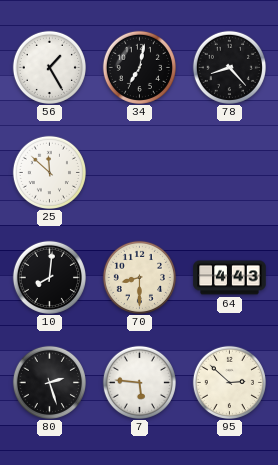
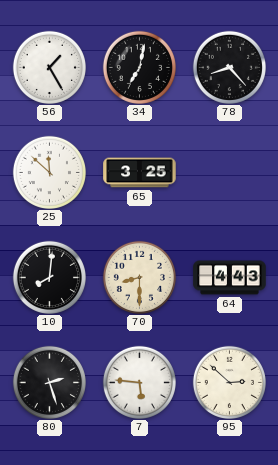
65: none -> 3:25
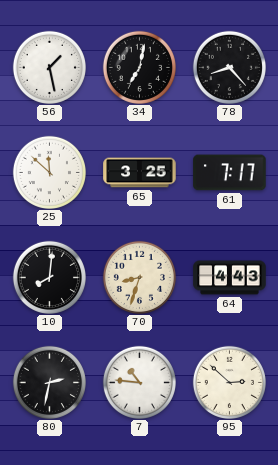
56: 1:25 -> 1:28
61: none -> 7:17
70: 8:30 -> 8:33
80: 2:27 -> 2:32
7: 5:46 -> 10:46
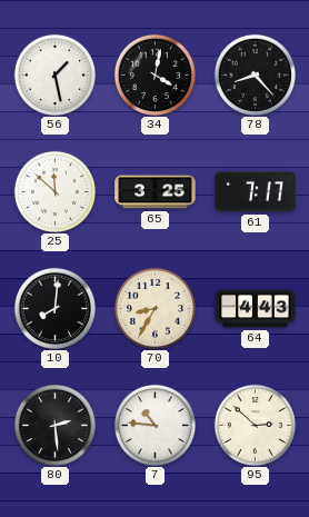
34: 7:02 -> 4:02
70: 8:33 -> 8:35
80: 2:32 -> 2:29
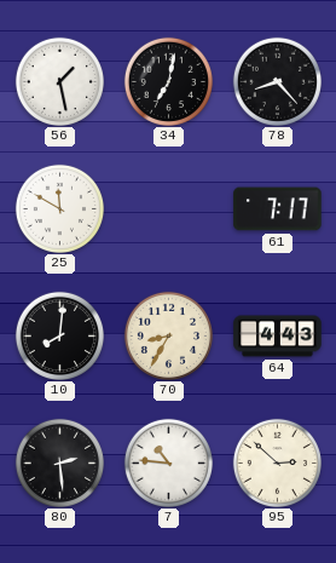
34: 4:02 -> 7:02
25: 11:52 -> 11:50
65: 3:25 -> none
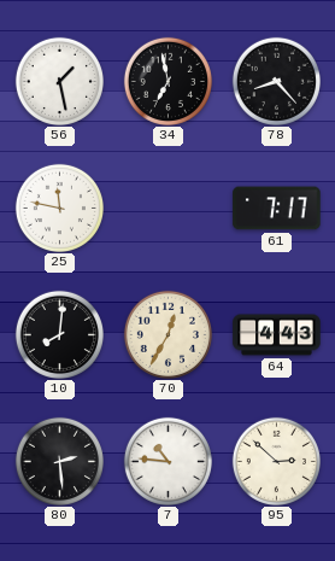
34: 7:02 -> 6:58
25: 11:50 -> 11:47
70: 8:35 -> 12:35
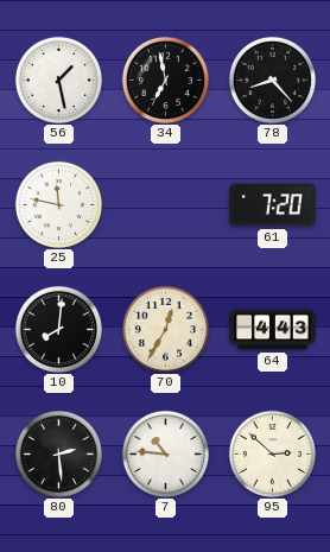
61: 7:17 -> 7:20
